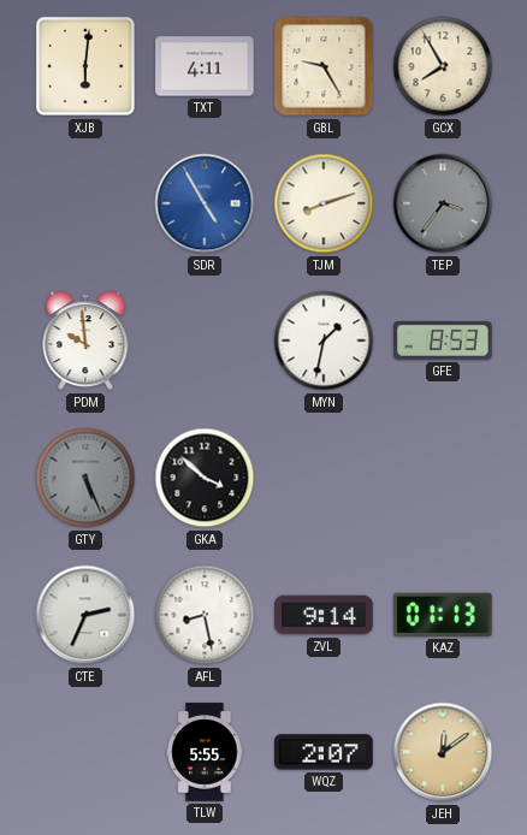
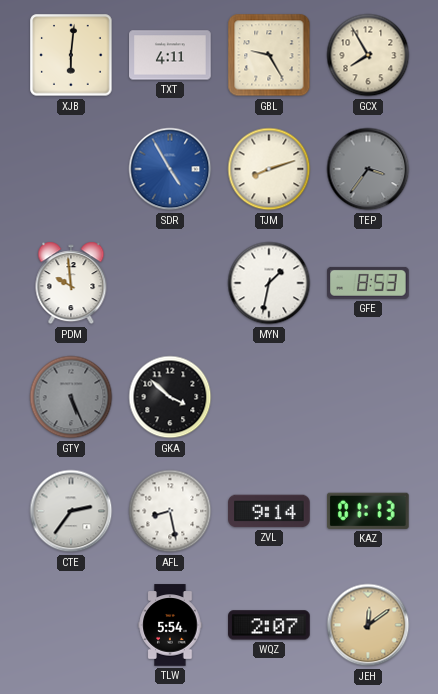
CTE: 2:34 -> 2:36
TLW: 5:55 -> 5:54
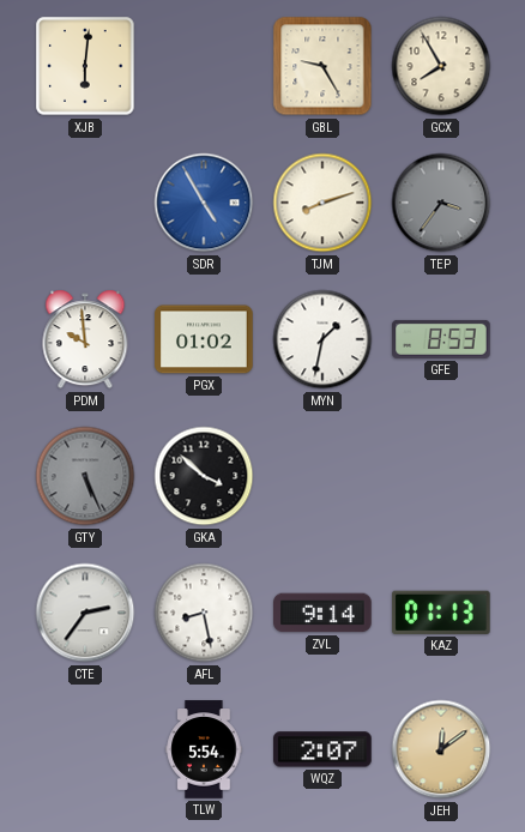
TXT: 4:11 -> none
PGX: none -> 01:02
